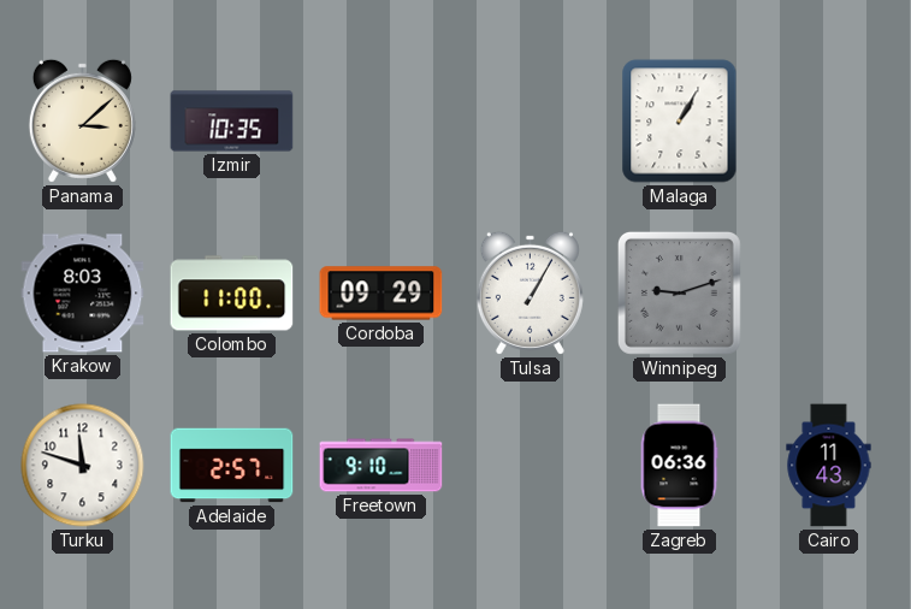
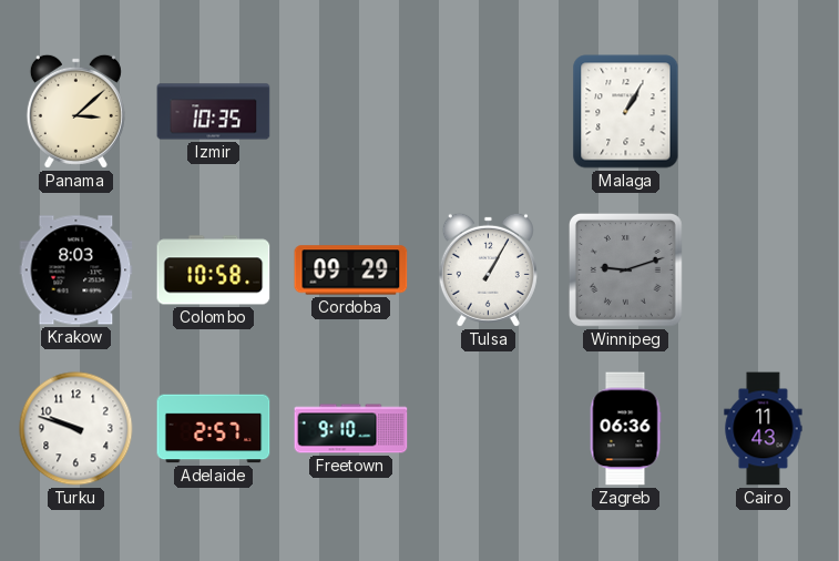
Colombo: 11:00 -> 10:58
Turku: 11:48 -> 9:48
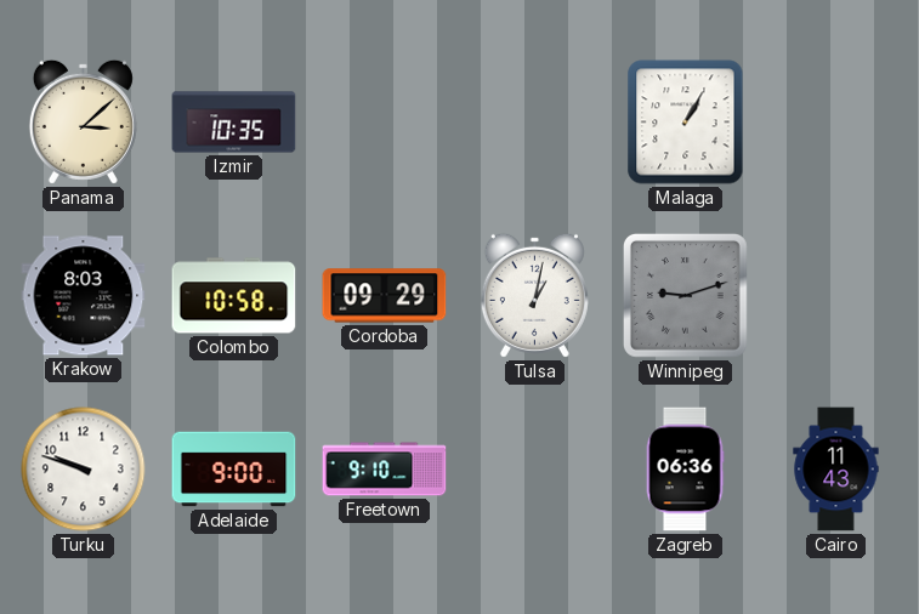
Tulsa: 1:05 -> 1:02
Adelaide: 2:57 -> 9:00
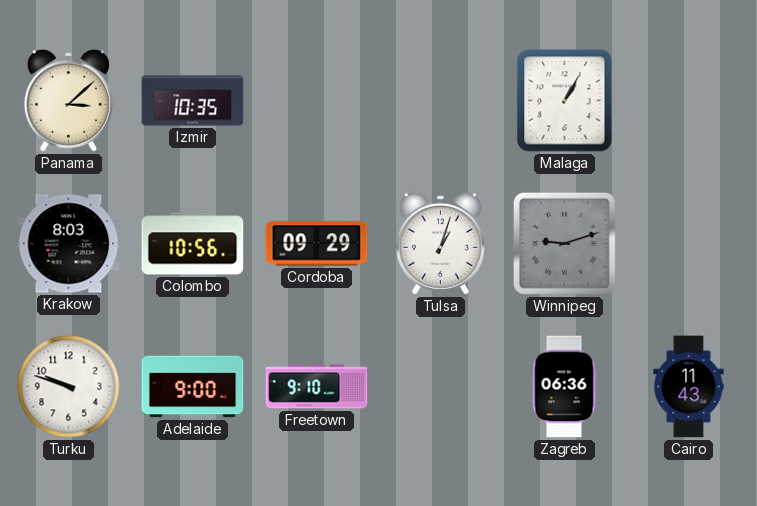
Colombo: 10:58 -> 10:56
Tulsa: 1:02 -> 1:03
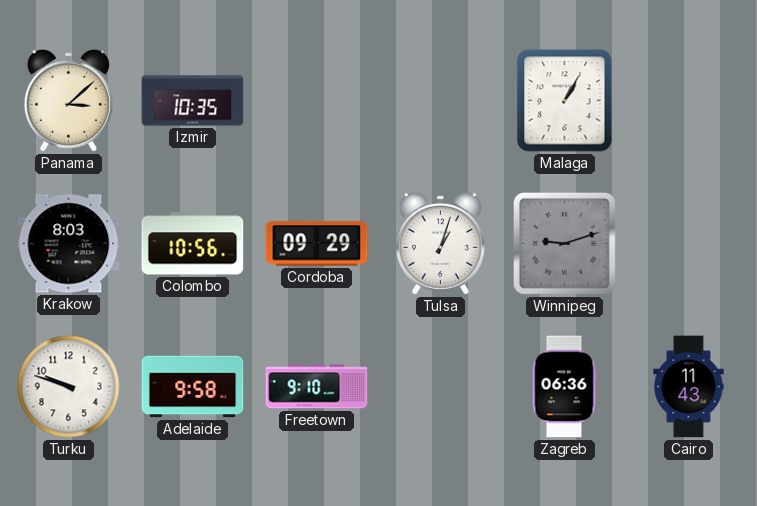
Adelaide: 9:00 -> 9:58
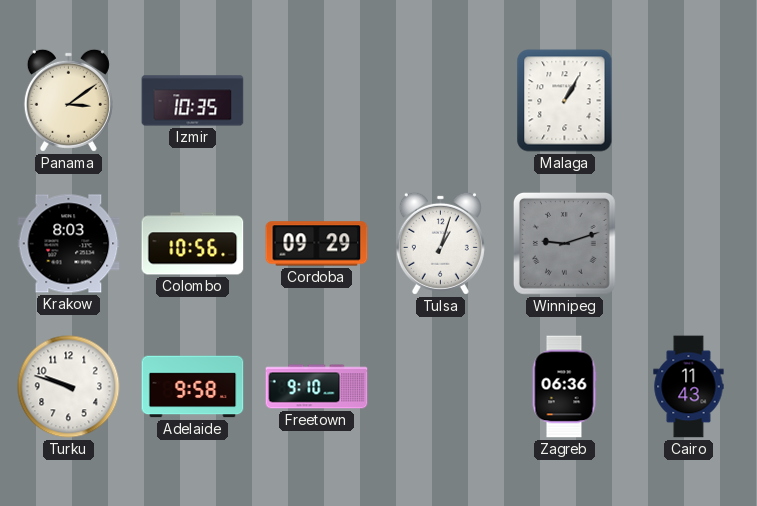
Panama: 3:08 -> 3:09
